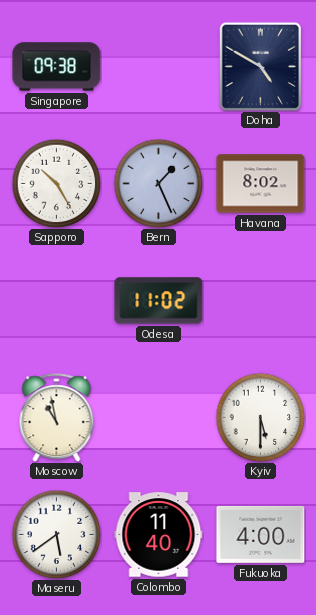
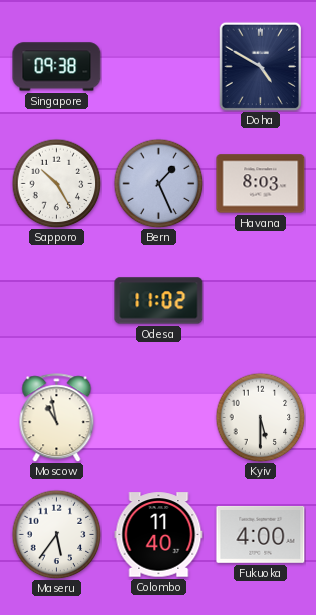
Havana: 8:02 -> 8:03
Maseru: 5:39 -> 5:36
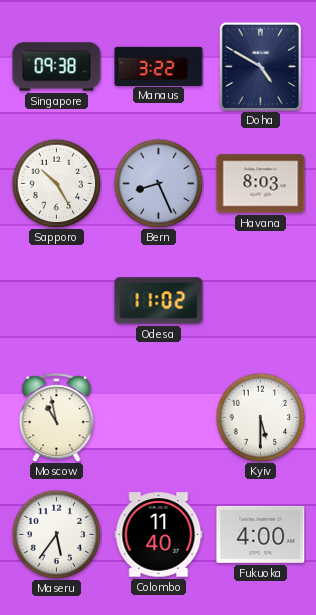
Manaus: none -> 3:22
Bern: 1:26 -> 8:26
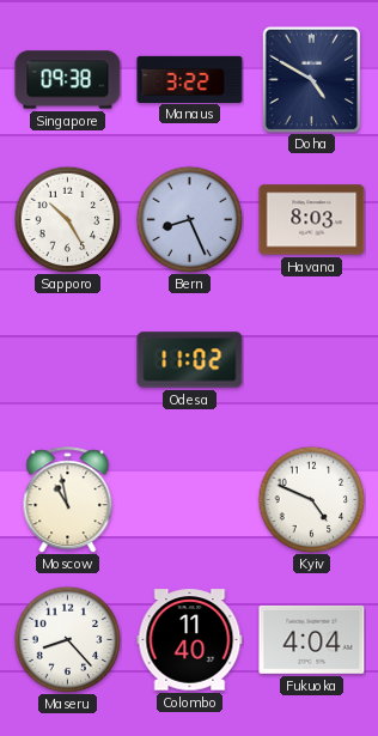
Kyiv: 5:30 -> 4:49
Maseru: 5:36 -> 8:23
Fukuoka: 4:00 -> 4:04
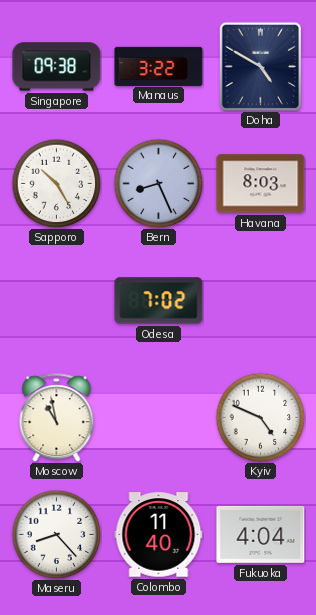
Odesa: 11:02 -> 7:02
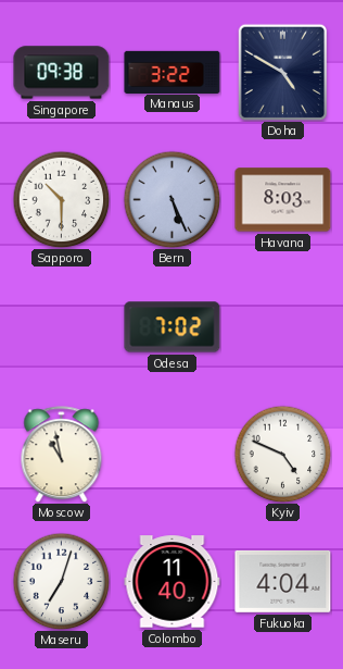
Sapporo: 10:25 -> 10:30
Bern: 8:26 -> 5:26
Maseru: 8:23 -> 7:03
